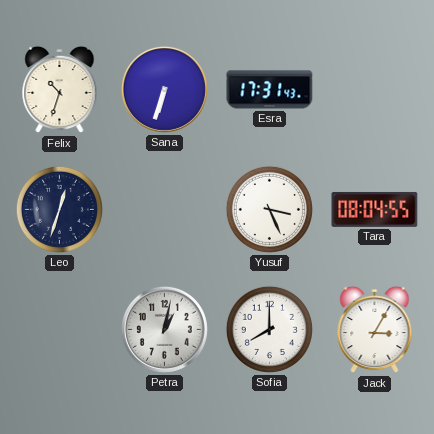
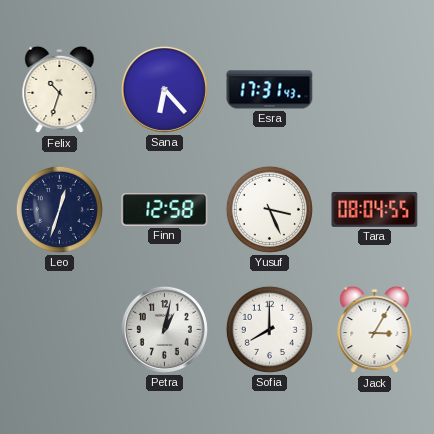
Sana: 6:33 -> 6:23
Finn: none -> 12:58
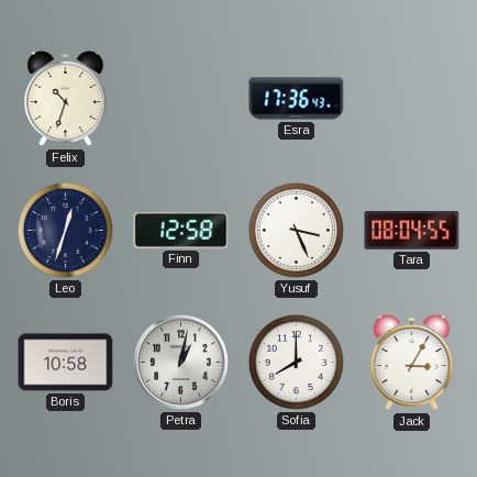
Sana: 6:23 -> none
Esra: 17:31 -> 17:36
Boris: none -> 10:58
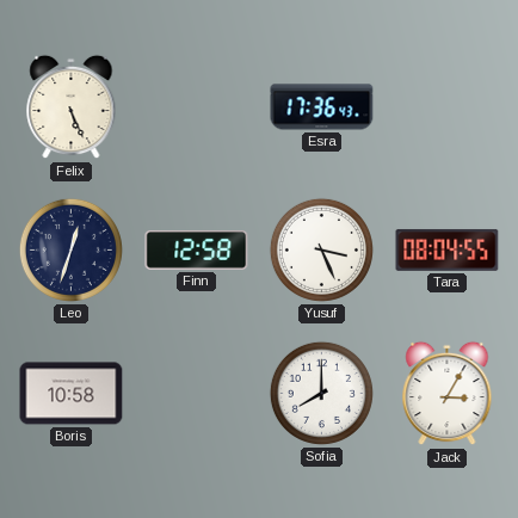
Felix: 10:33 -> 5:26
Petra: 1:02 -> none
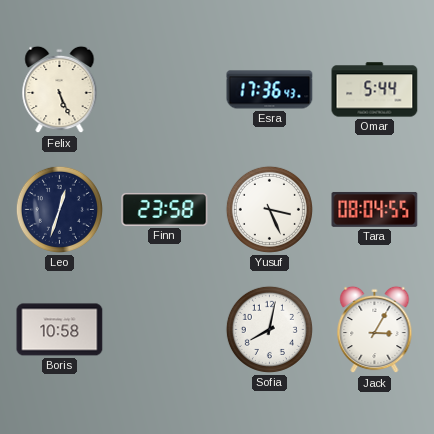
Omar: none -> 5:44
Finn: 12:58 -> 23:58
Sofia: 8:00 -> 8:02
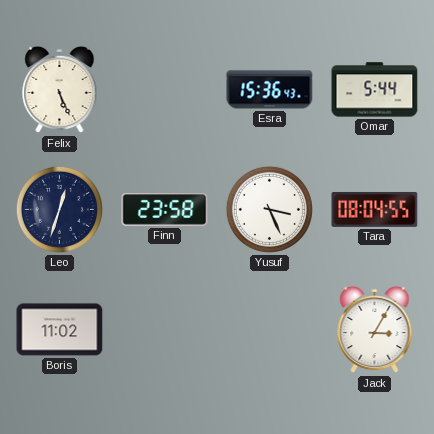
Esra: 17:36 -> 15:36
Boris: 10:58 -> 11:02
Sofia: 8:02 -> none
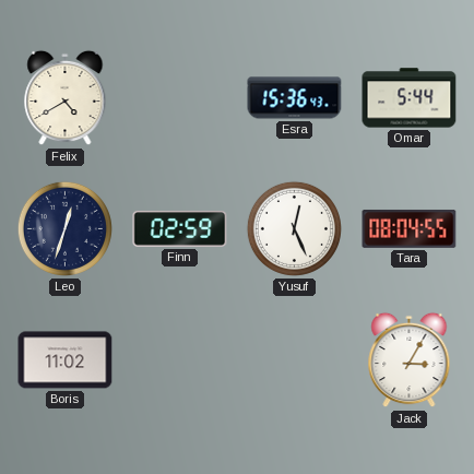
Felix: 5:26 -> 4:40
Finn: 23:58 -> 02:59
Yusuf: 3:26 -> 12:26
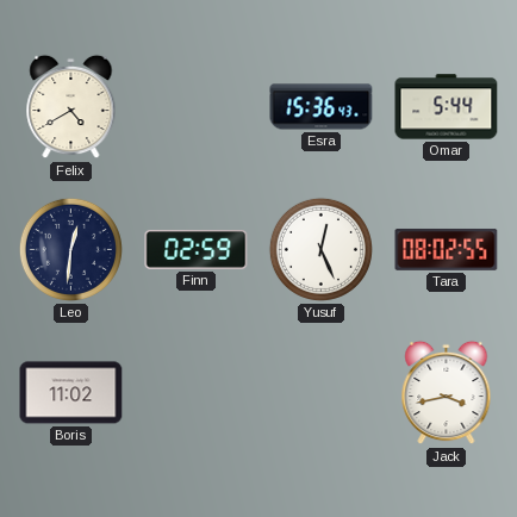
Leo: 12:33 -> 12:31
Tara: 08:04 -> 08:02
Jack: 3:05 -> 3:43
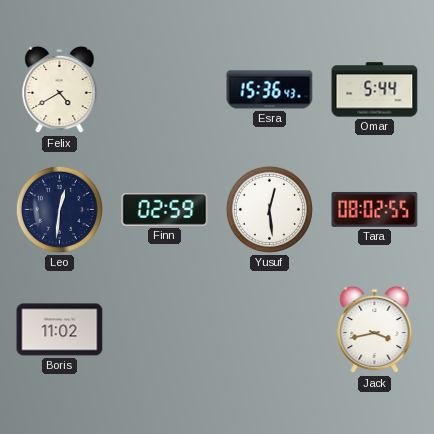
Yusuf: 12:26 -> 12:29
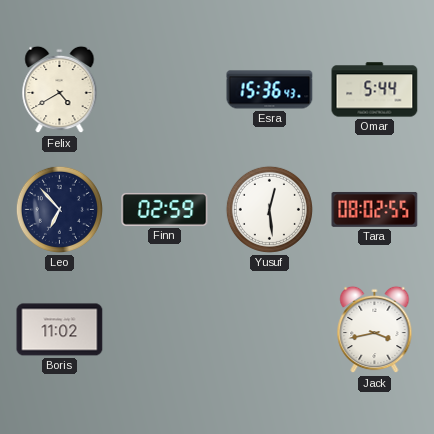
Leo: 12:31 -> 6:53
